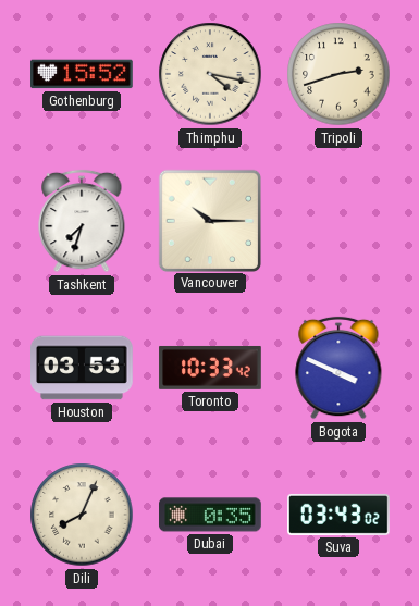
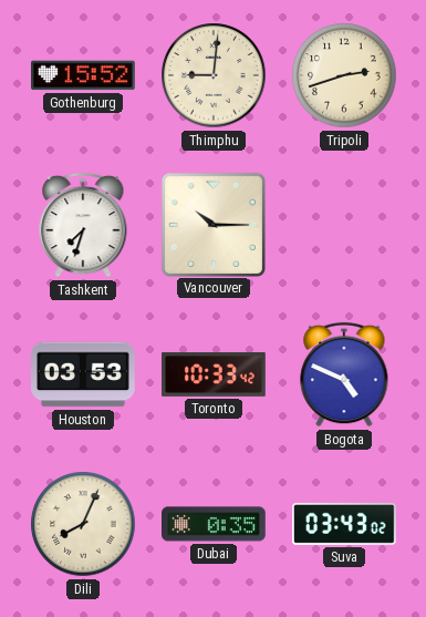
Thimphu: 4:17 -> 9:01
Bogota: 3:49 -> 4:49
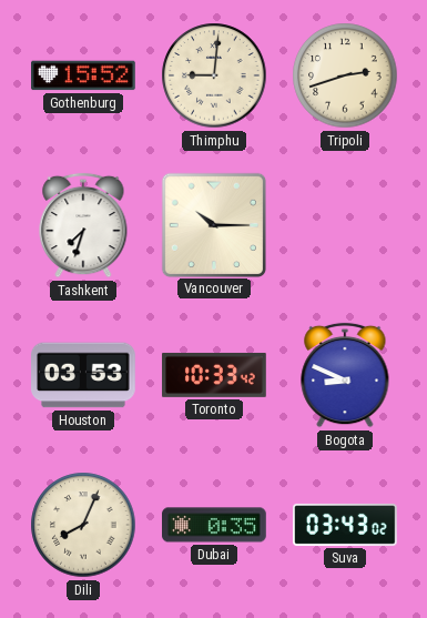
Bogota: 4:49 -> 8:49
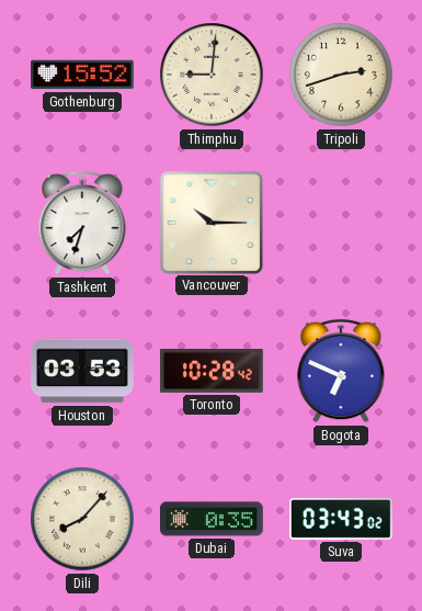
Toronto: 10:33 -> 10:28
Bogota: 8:49 -> 6:49
Dili: 8:04 -> 8:07
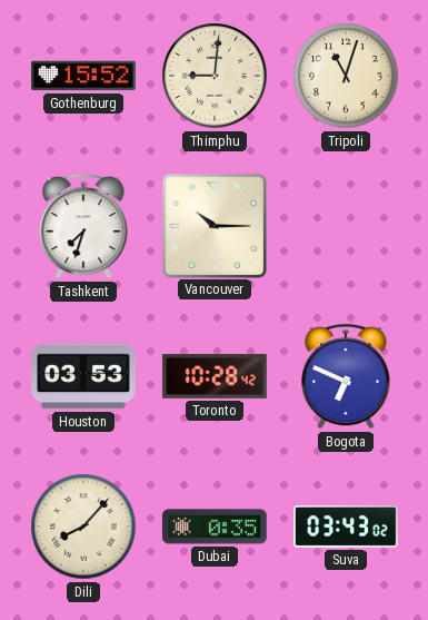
Tripoli: 2:42 -> 11:03
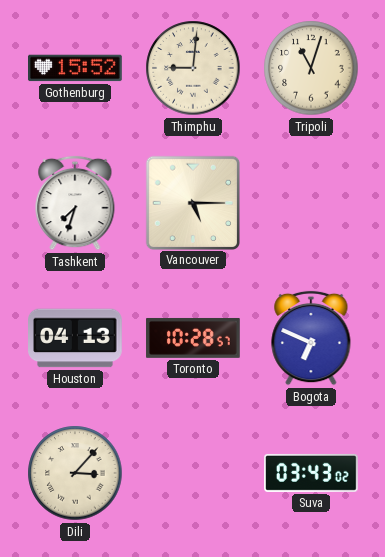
Vancouver: 10:15 -> 5:15
Houston: 03:53 -> 04:13
Toronto: 10:28:42 -> 10:28:57
Dili: 8:07 -> 3:07
Dubai: 0:35 -> none
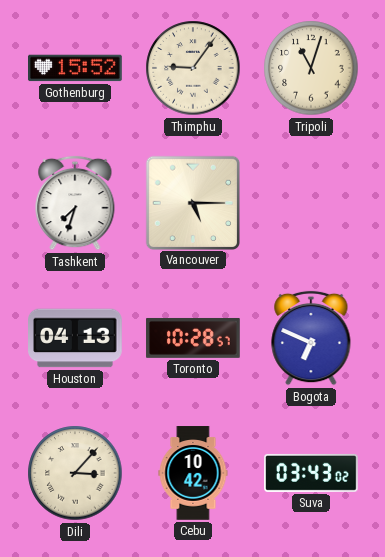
Thimphu: 9:01 -> 9:06
Cebu: none -> 10:42
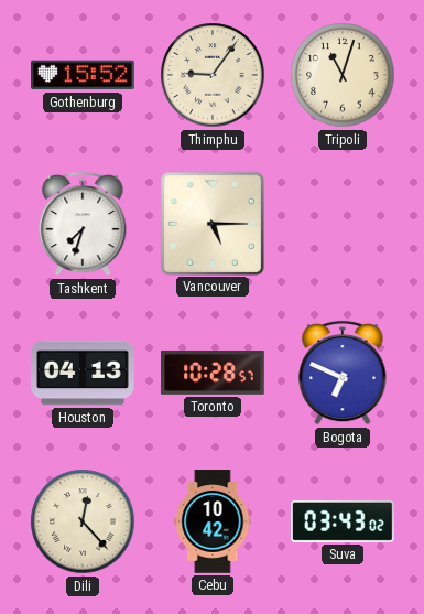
Dili: 3:07 -> 12:23
